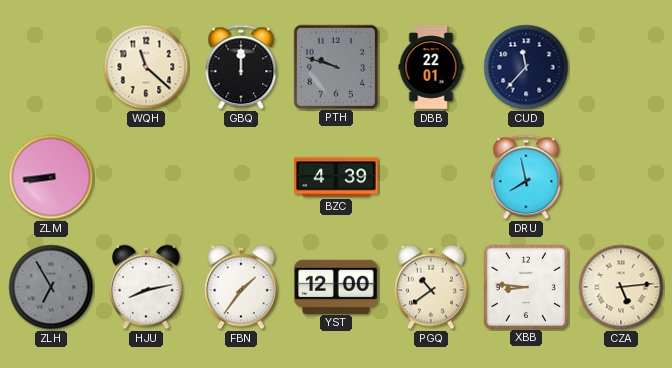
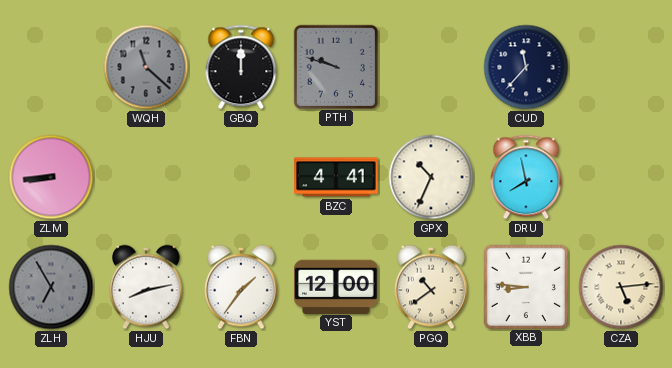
WQH dial: cream -> grey
DBB: 22:01 -> none
BZC: 4:39 -> 4:41
GPX: none -> 10:34
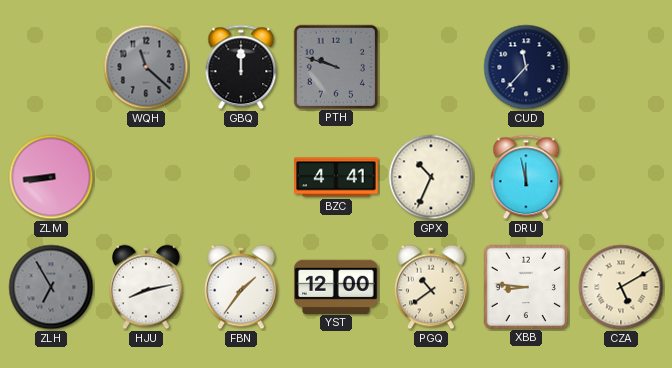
DRU: 7:58 -> 11:58
CZA: 5:14 -> 5:10
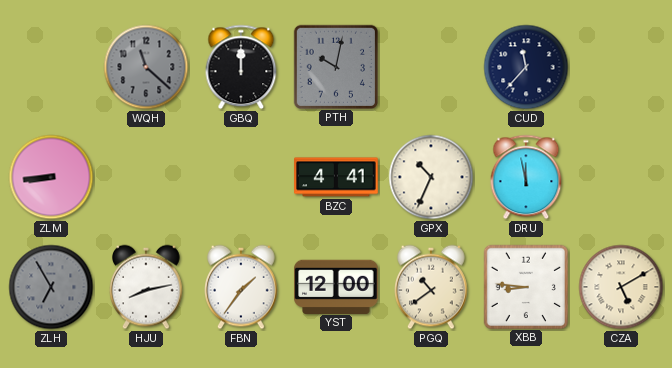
PTH: 9:48 -> 10:02
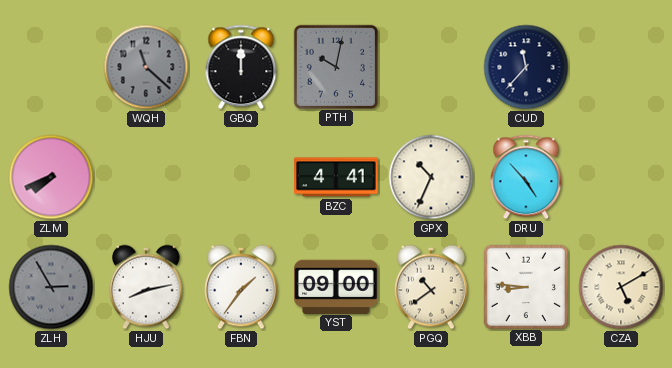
ZLM: 8:44 -> 7:41
DRU: 11:58 -> 4:53
ZLH: 6:55 -> 2:55
YST: 12:00 -> 09:00
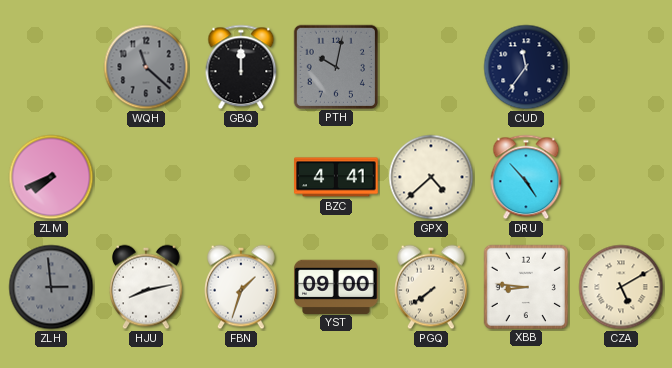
CUD: 11:37 -> 11:36
GPX: 10:34 -> 4:38
ZLH: 2:55 -> 2:59
FBN: 1:36 -> 1:33
PGQ: 10:39 -> 7:39
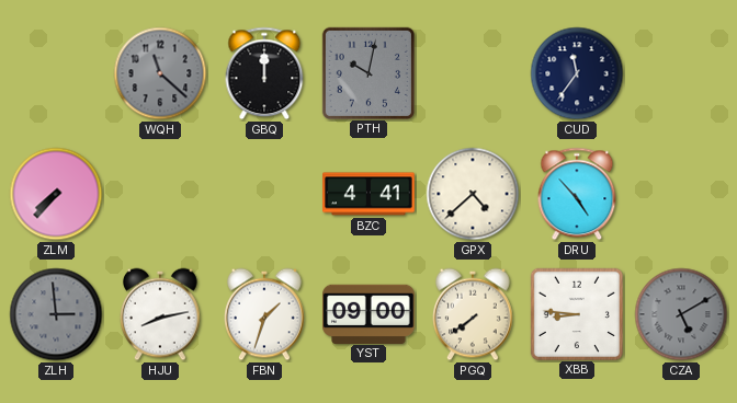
ZLM: 7:41 -> 7:37
CZA dial: cream -> grey
